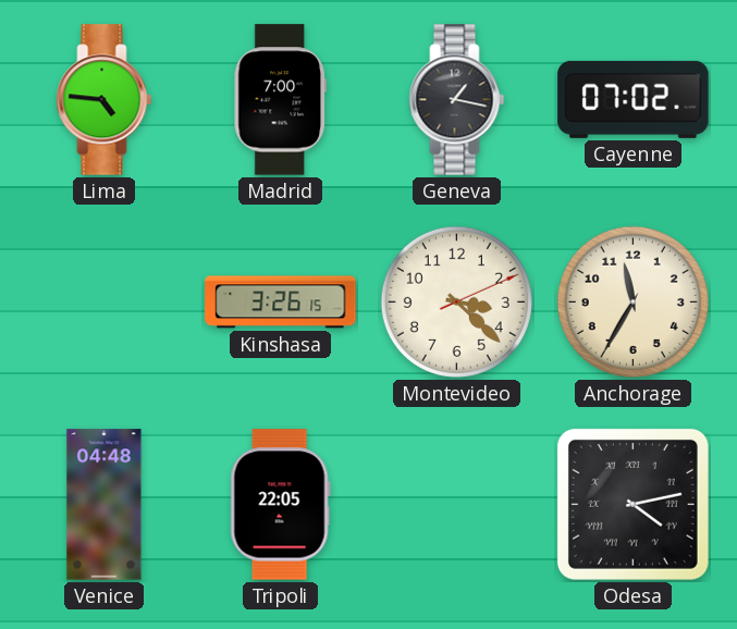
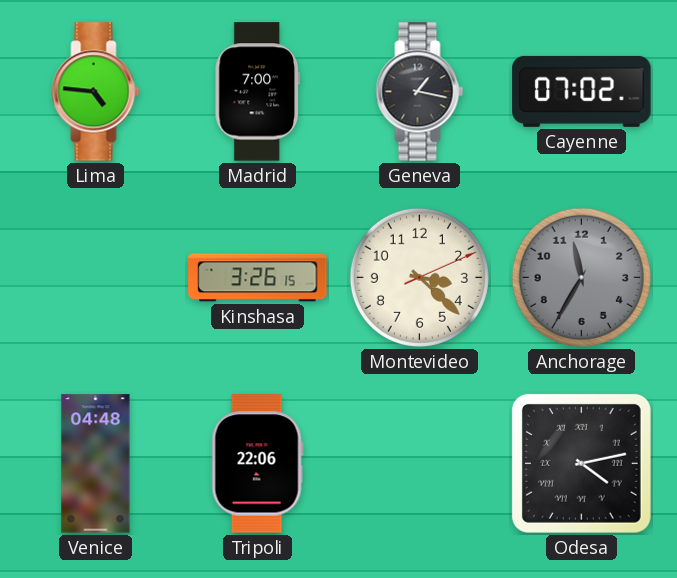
Anchorage dial: cream -> grey
Tripoli: 22:05 -> 22:06
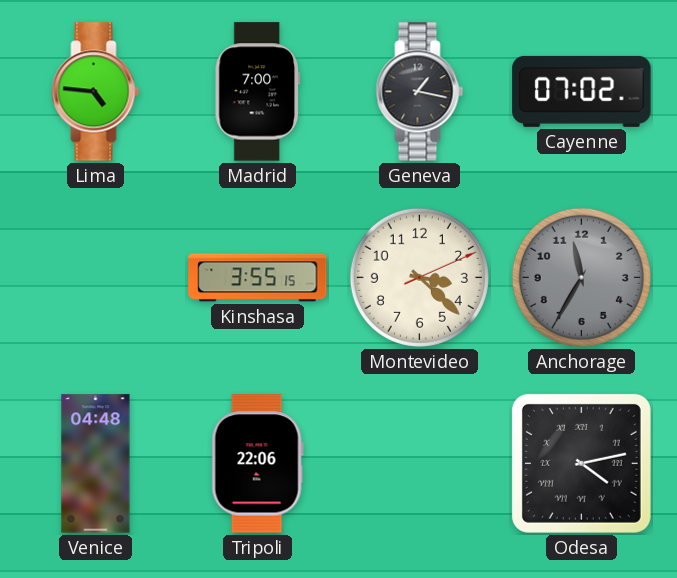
Kinshasa: 3:26 -> 3:55
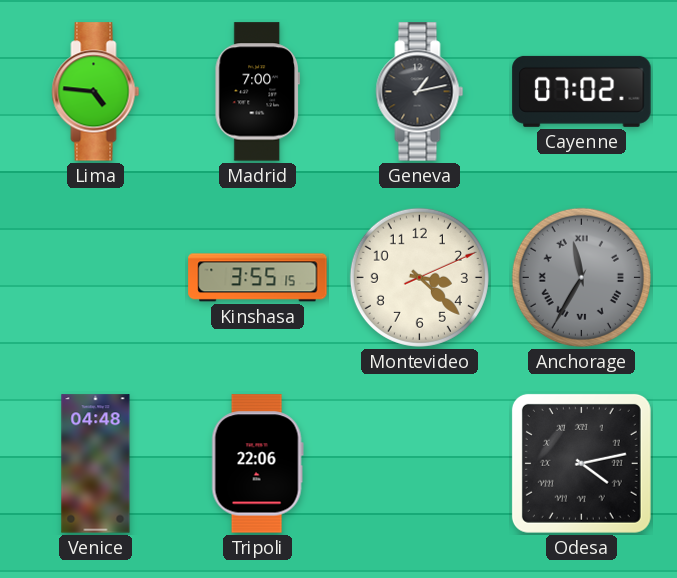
Geneva: 1:17 -> 1:13
Anchorage numerals: Arabic -> Roman
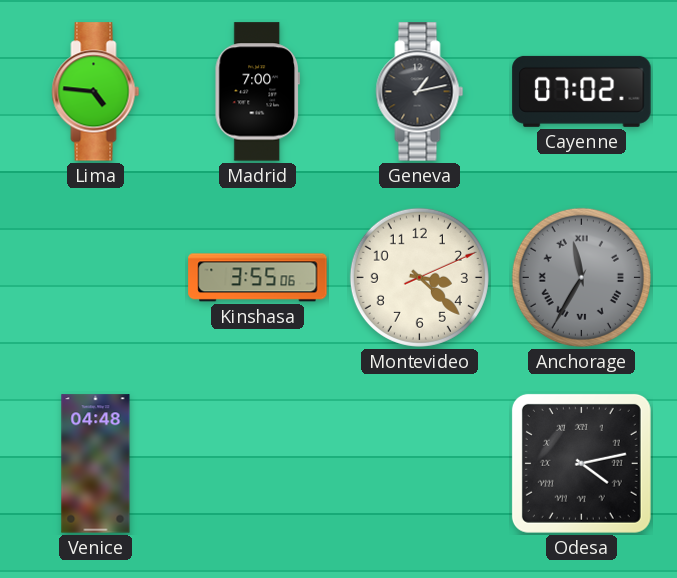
Kinshasa: 3:55:15 -> 3:55:06
Tripoli: 22:06 -> none
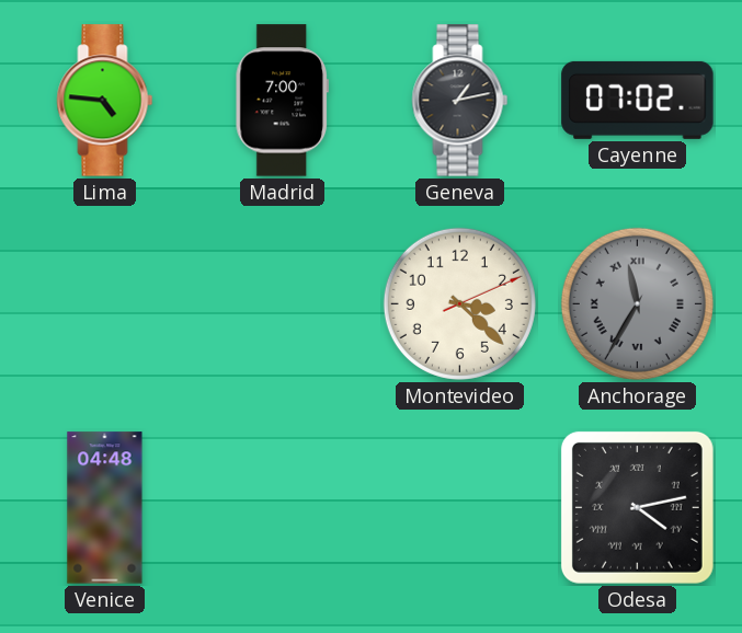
Kinshasa: 3:55 -> none
